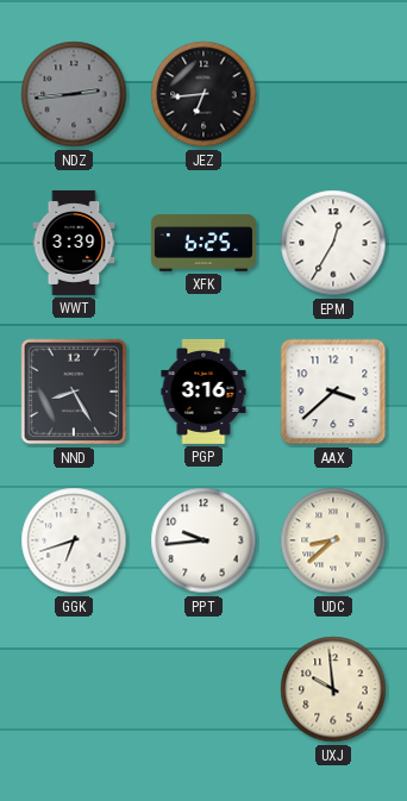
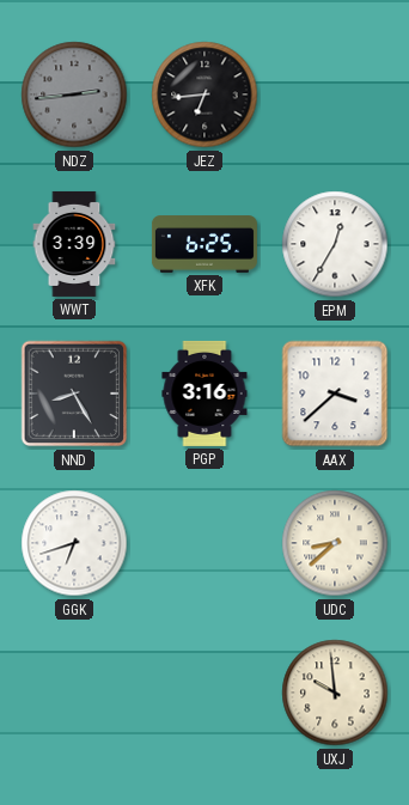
PPT: 9:44 -> none
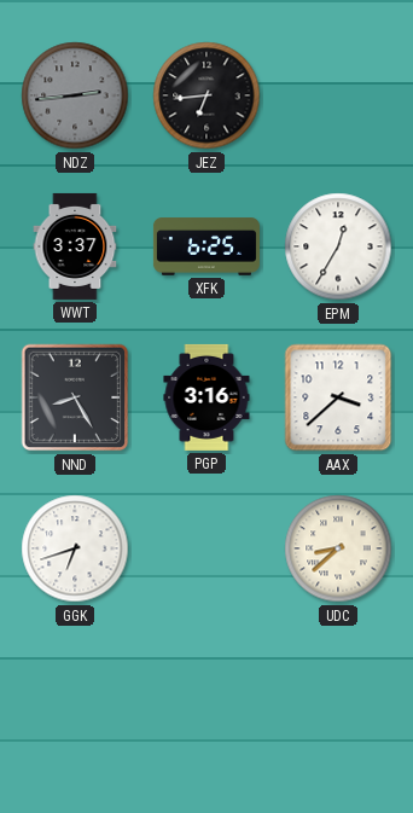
WWT: 3:39 -> 3:37
UXJ: 9:59 -> none
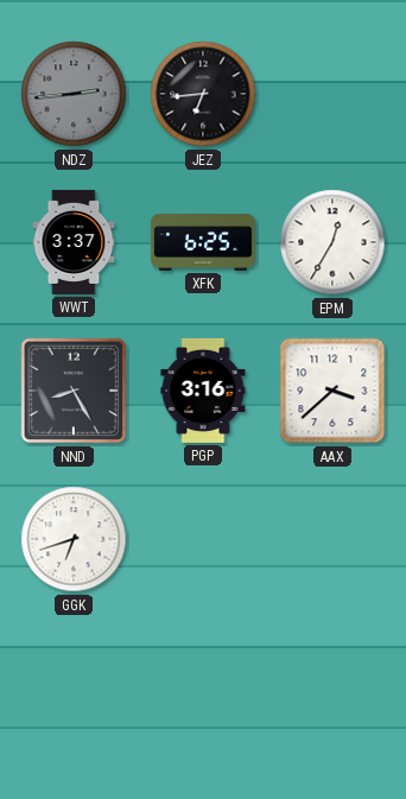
UDC: 8:38 -> none
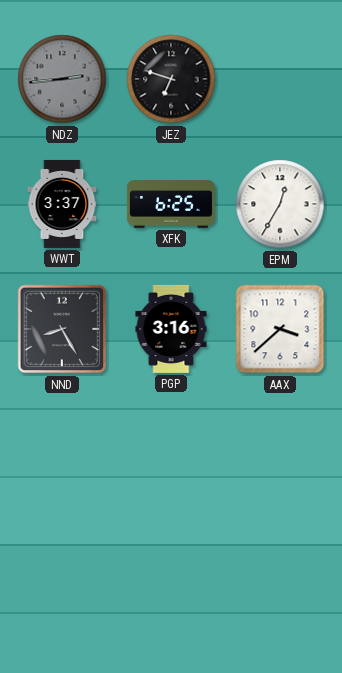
JEZ: 6:44 -> 6:48
GGK: 6:42 -> none
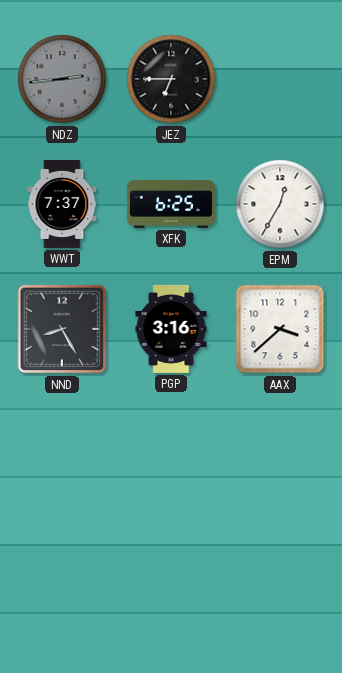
JEZ: 6:48 -> 6:45
WWT: 3:37 -> 7:37
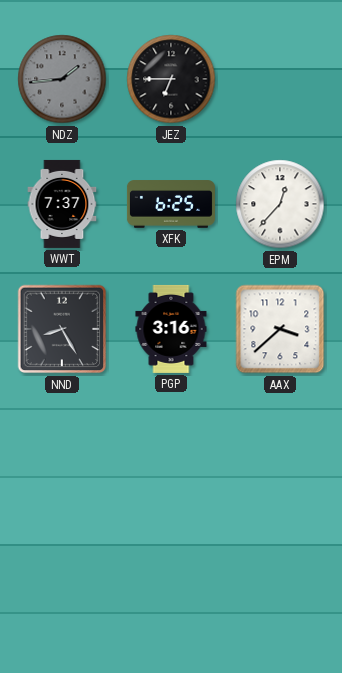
NDZ: 2:44 -> 1:44
EPM: 12:35 -> 12:37
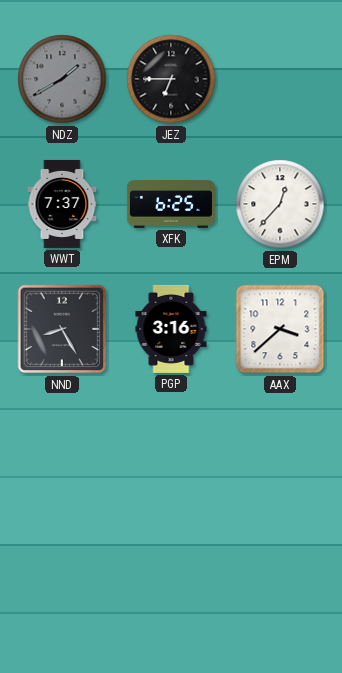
NDZ: 1:44 -> 1:40
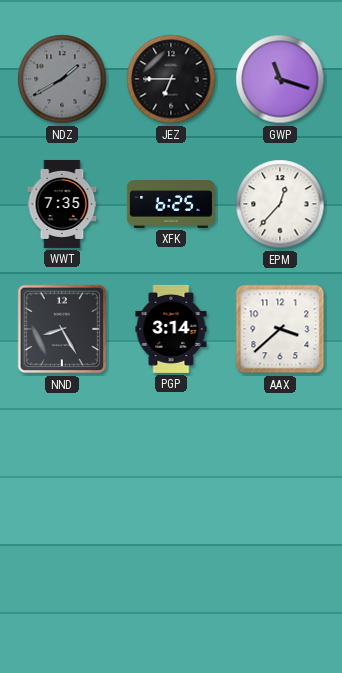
GWP: none -> 11:18
WWT: 7:37 -> 7:35
PGP: 3:16 -> 3:14
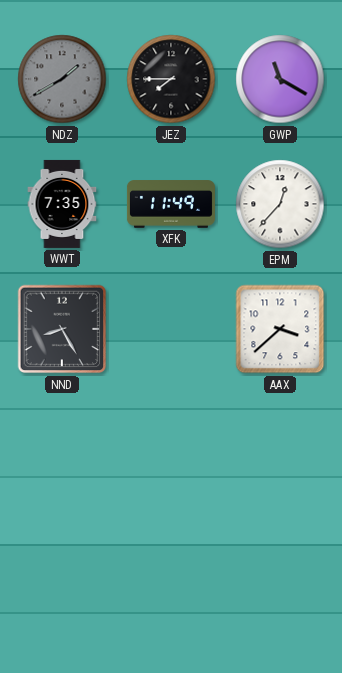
JEZ: 6:45 -> 7:45
GWP: 11:18 -> 11:20
XFK: 6:25 -> 11:49
PGP: 3:14 -> none
